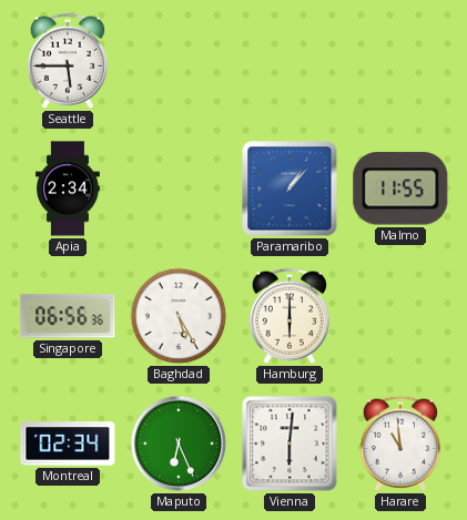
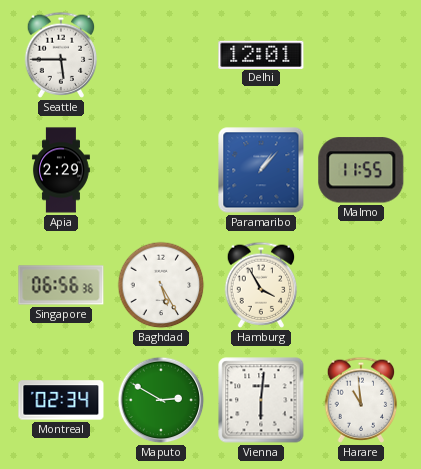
Delhi: none -> 12:01
Apia: 2:34 -> 2:29
Hamburg: 6:00 -> 3:55
Maputo: 6:26 -> 2:50
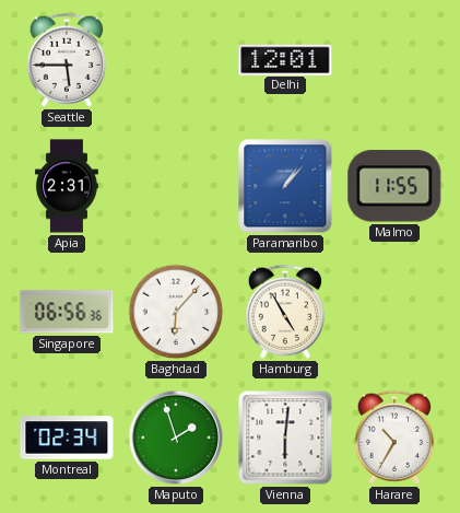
Apia: 2:29 -> 2:31
Baghdad: 5:25 -> 6:07
Hamburg: 3:55 -> 4:55
Maputo: 2:50 -> 1:57
Harare: 10:59 -> 10:35
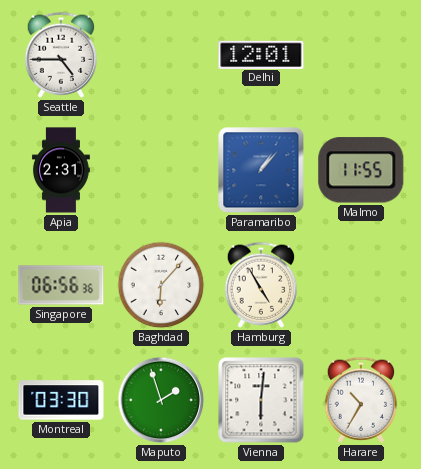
Seattle: 5:45 -> 4:45
Montreal: 02:34 -> 03:30
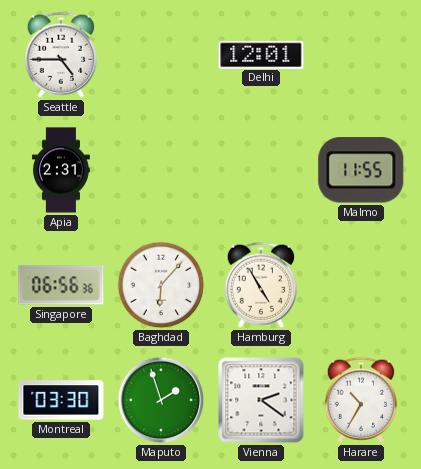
Paramaribo: 1:07 -> none
Vienna: 6:01 -> 2:21
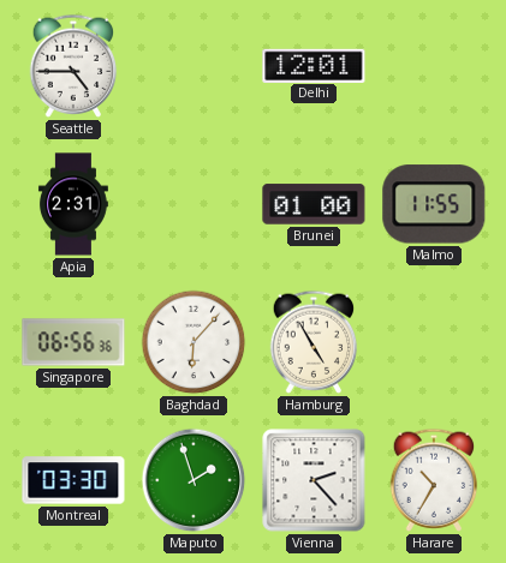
Brunei: none -> 01:00
Vienna: 2:21 -> 2:23
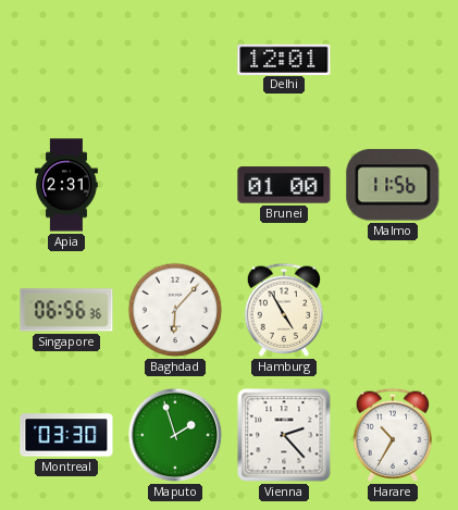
Seattle: 4:45 -> none
Malmo: 11:55 -> 11:56
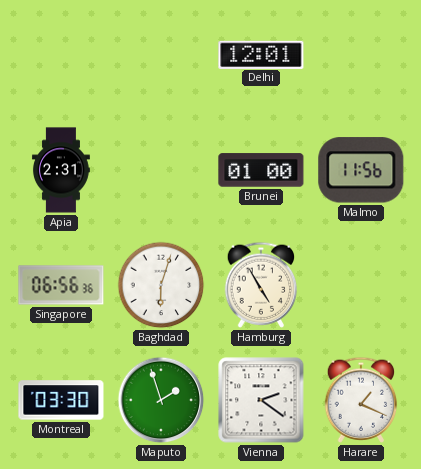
Baghdad: 6:07 -> 6:03
Vienna: 2:23 -> 2:21
Harare: 10:35 -> 1:19
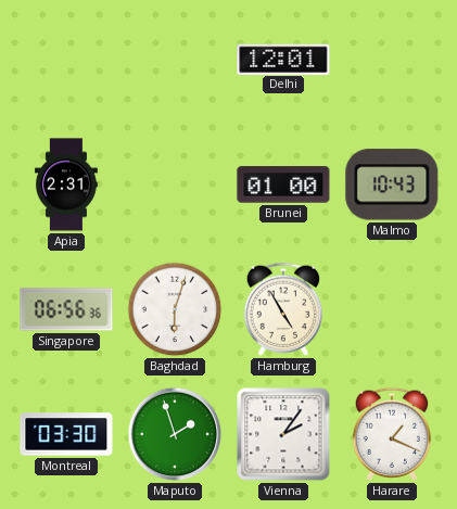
Malmo: 11:56 -> 10:43
Vienna: 2:21 -> 2:06
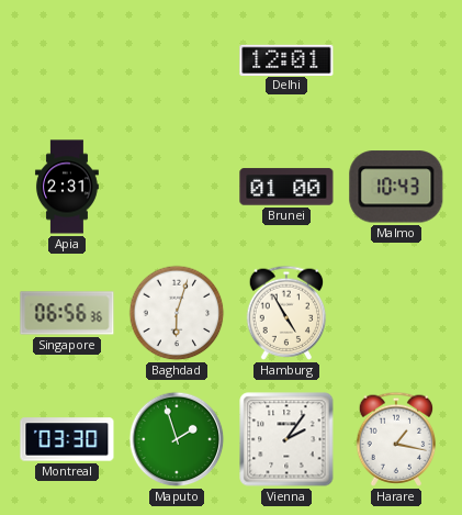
Harare: 1:19 -> 1:17
